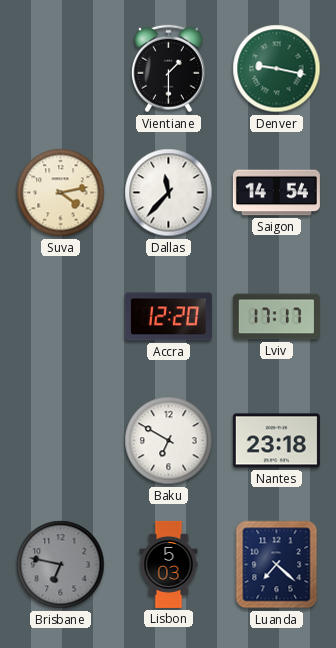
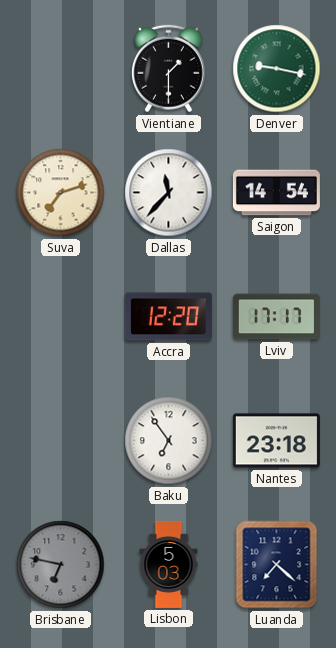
Suva: 4:13 -> 7:12
Baku: 6:50 -> 6:54
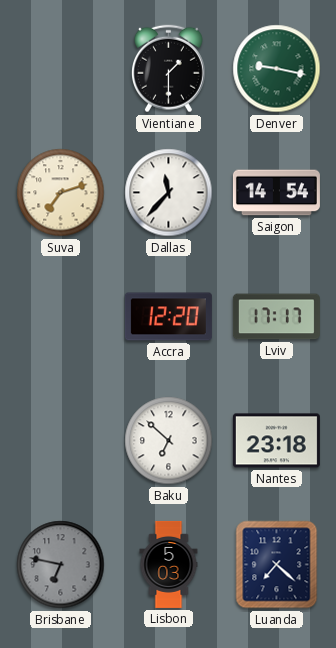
Baku: 6:54 -> 6:52
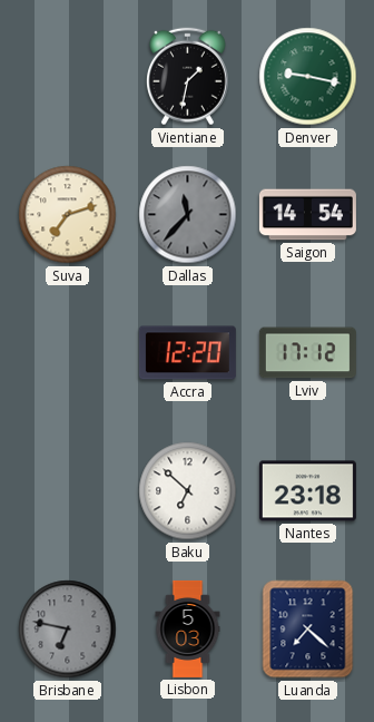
Vientiane: 1:30 -> 1:32
Dallas dial: white -> grey
Lviv: 17:17 -> 17:12
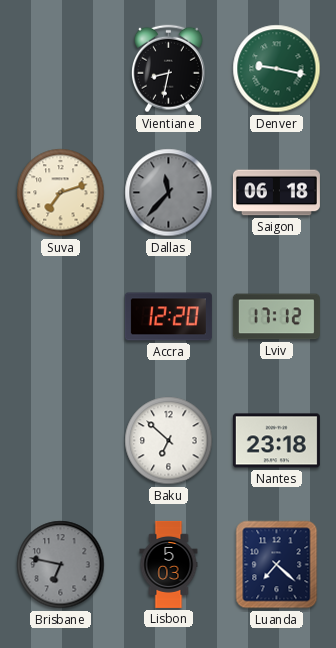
Vientiane: 1:32 -> 8:32
Saigon: 14:54 -> 06:18
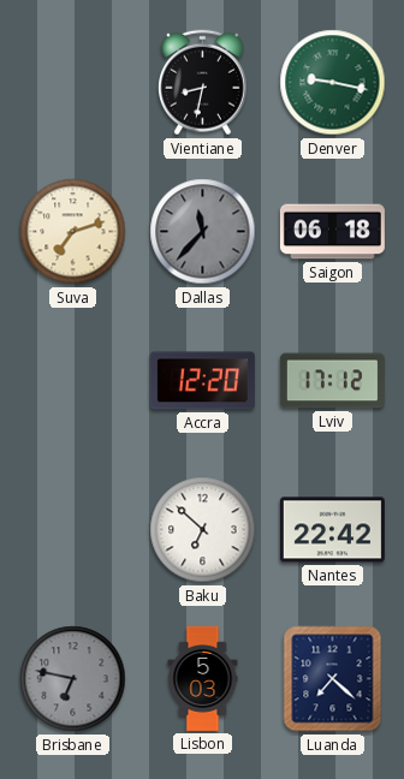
Nantes: 23:18 -> 22:42
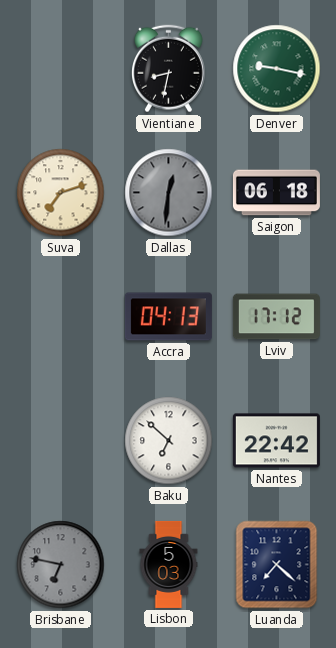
Dallas: 11:37 -> 12:31
Accra: 12:20 -> 04:13
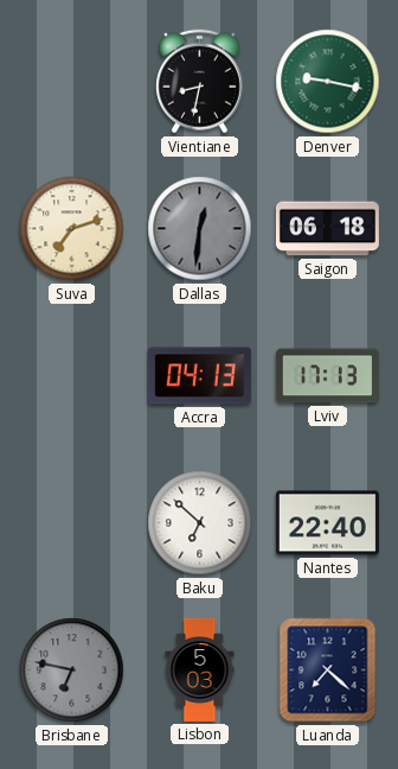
Lviv: 17:12 -> 17:13
Nantes: 22:42 -> 22:40
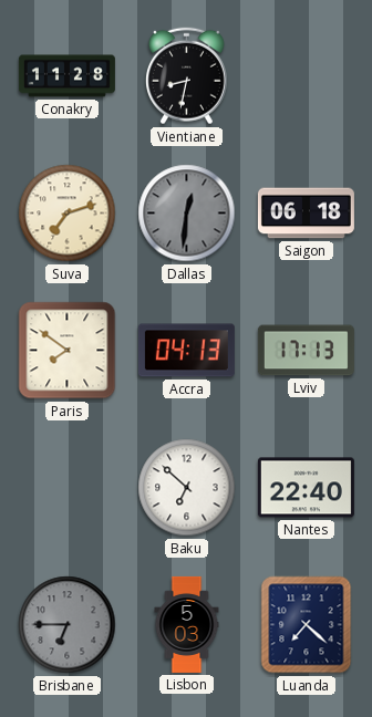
Conakry: none -> 11:28
Denver: 9:17 -> none
Paris: none -> 7:51
Brisbane: 6:47 -> 6:45
